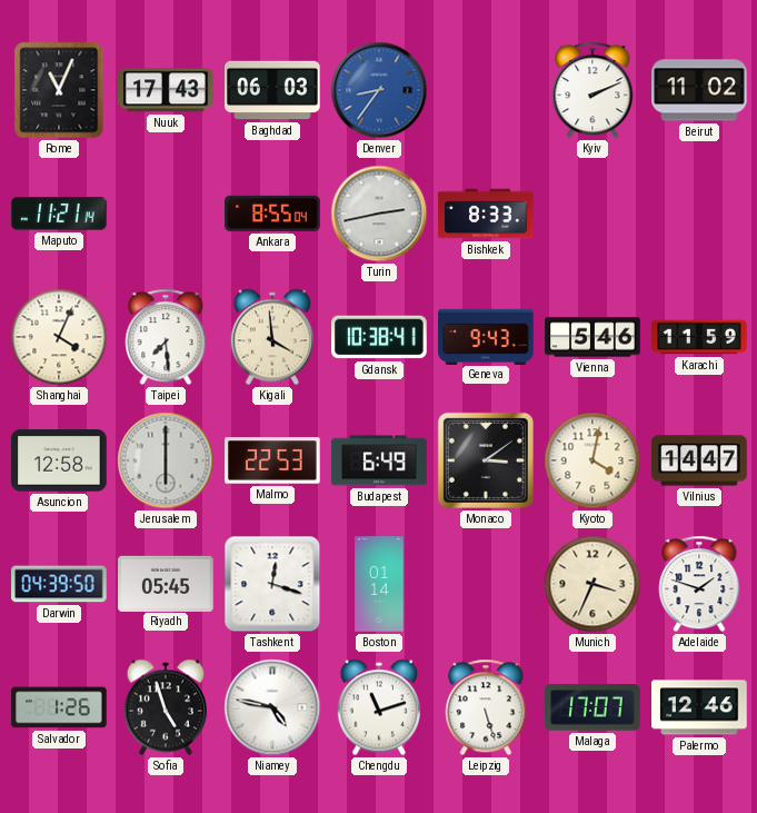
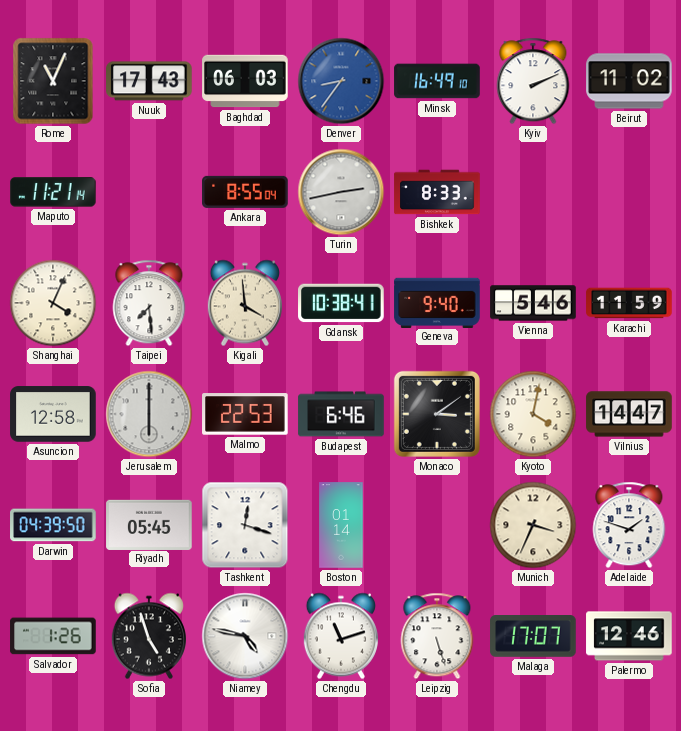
Minsk: none -> 16:49
Geneva: 9:43 -> 9:40
Budapest: 6:49 -> 6:46
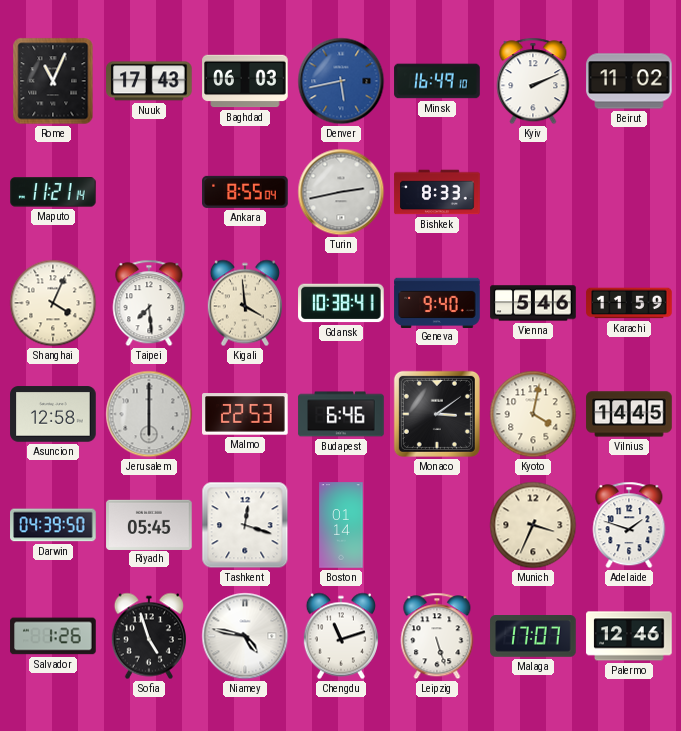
Denver: 8:36 -> 5:43
Vilnius: 14:47 -> 14:45
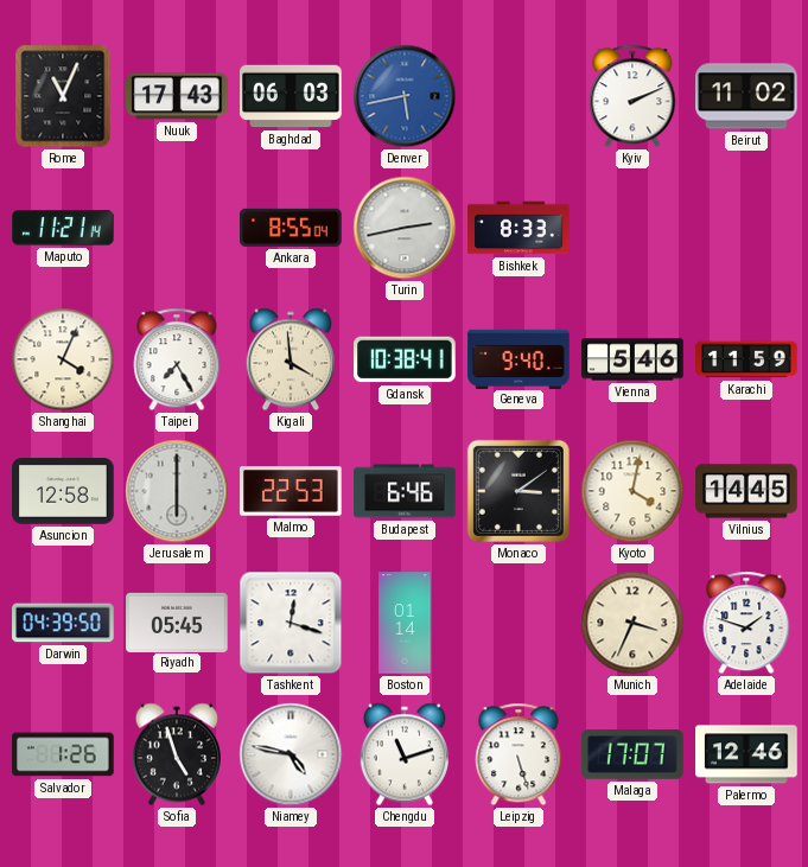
Minsk: 16:49 -> none
Taipei: 7:29 -> 7:25
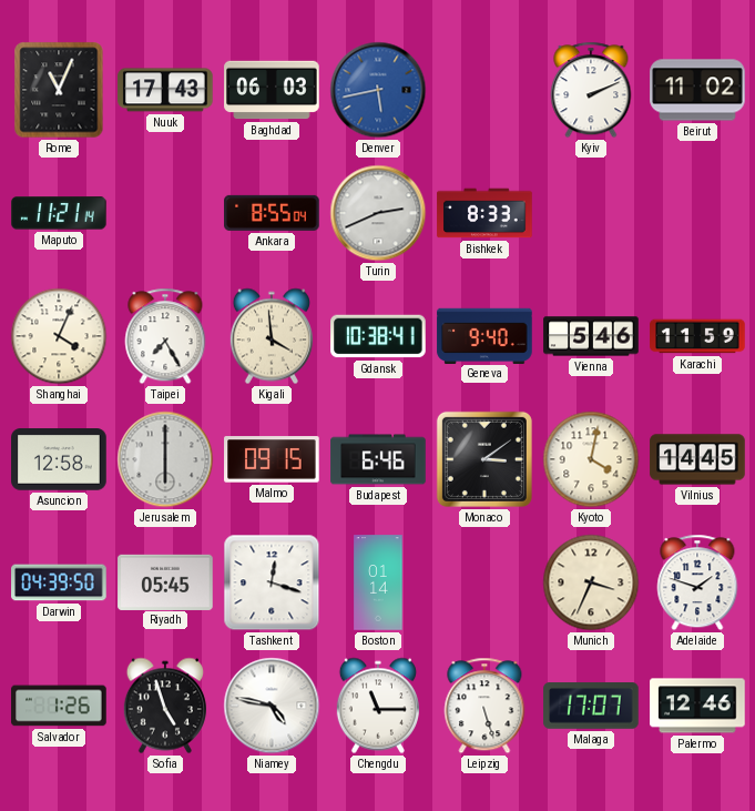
Turin: 2:43 -> 2:41
Malmo: 22:53 -> 09:15
Chengdu: 11:12 -> 11:15
